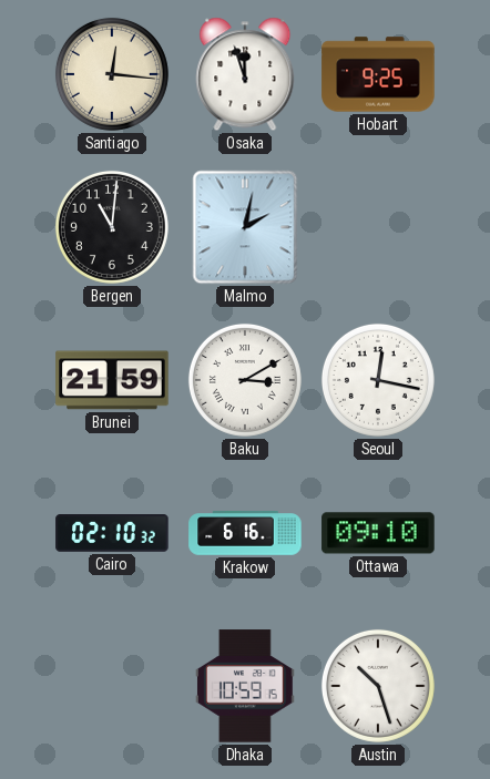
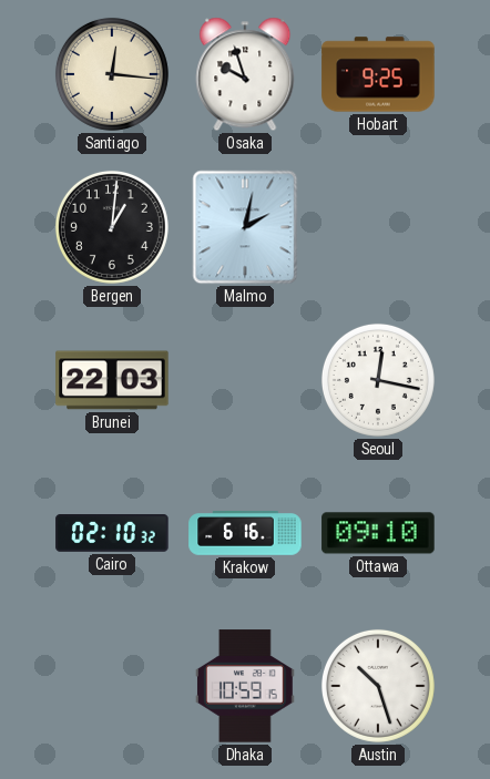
Osaka: 11:57 -> 9:57
Bergen: 11:01 -> 1:01
Brunei: 21:59 -> 22:03
Baku: 3:10 -> none
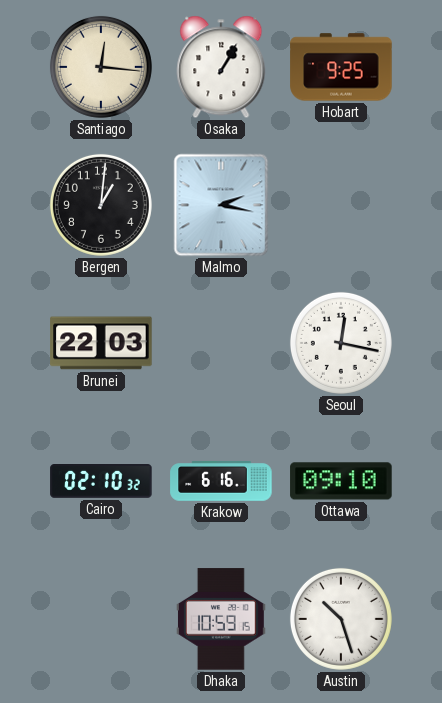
Osaka: 9:57 -> 1:05
Malmo: 2:02 -> 2:17
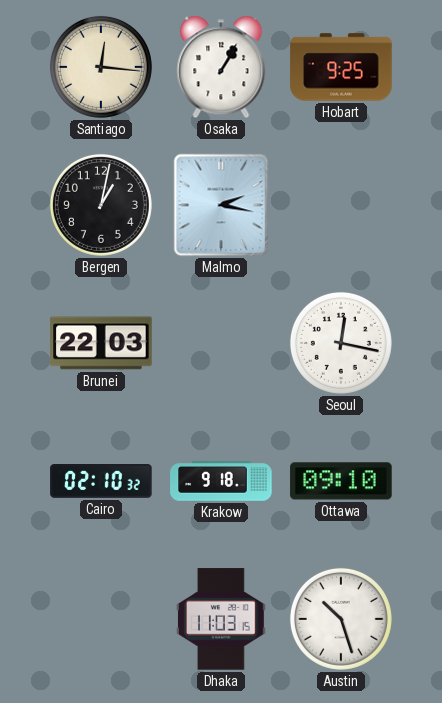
Bergen: 1:01 -> 1:02
Krakow: 6:16 -> 9:18
Dhaka: 10:59 -> 11:03
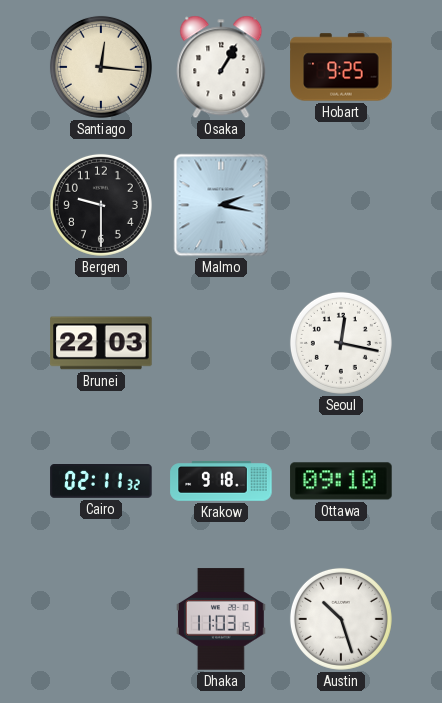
Bergen: 1:02 -> 9:30
Cairo: 02:10 -> 02:11
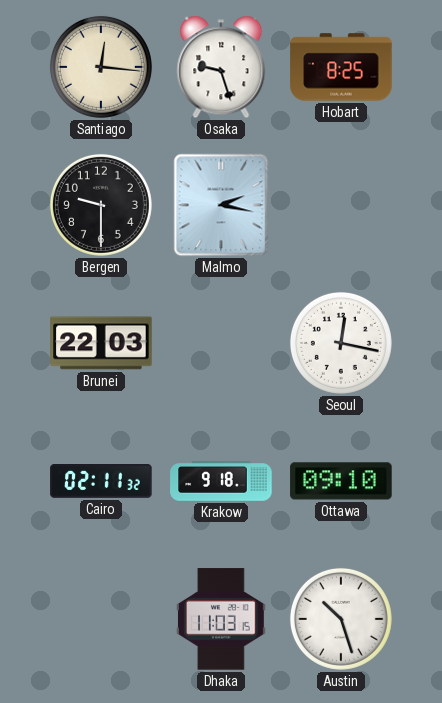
Osaka: 1:05 -> 9:27
Hobart: 9:25 -> 8:25
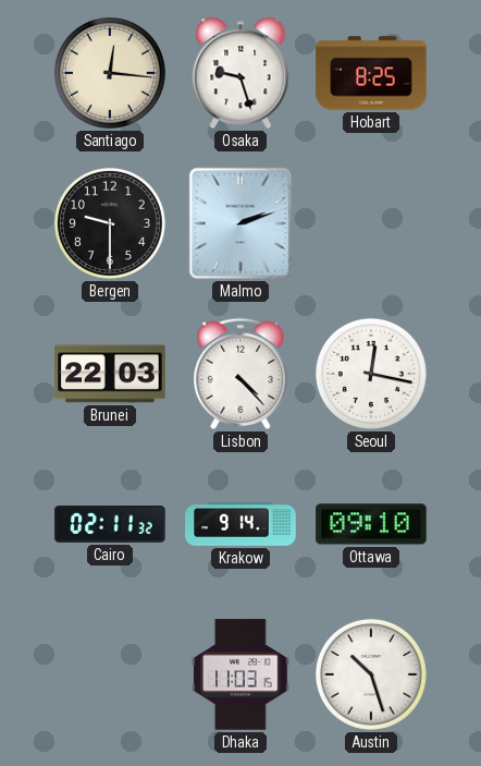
Malmo: 2:17 -> 2:12
Lisbon: none -> 4:23
Krakow: 9:18 -> 9:14
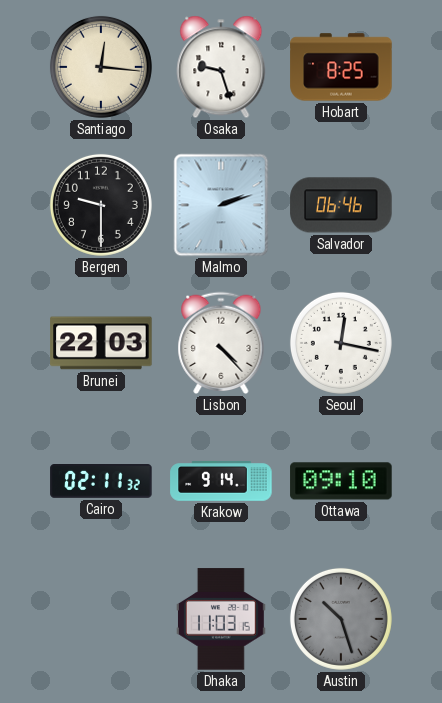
Salvador: none -> 06:46
Austin dial: white -> grey
